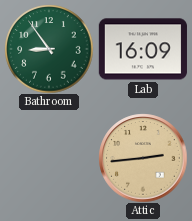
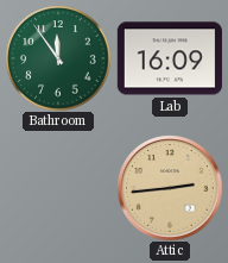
Bathroom: 8:54 -> 11:54
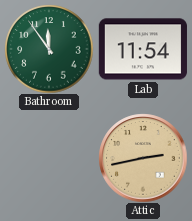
Lab: 16:09 -> 11:54
Attic: 2:44 -> 2:43
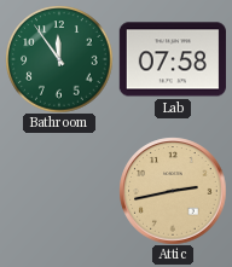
Lab: 11:54 -> 07:58
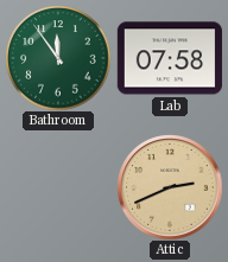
Attic: 2:43 -> 2:41
